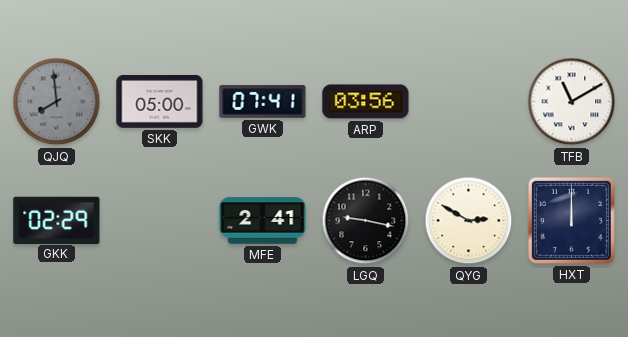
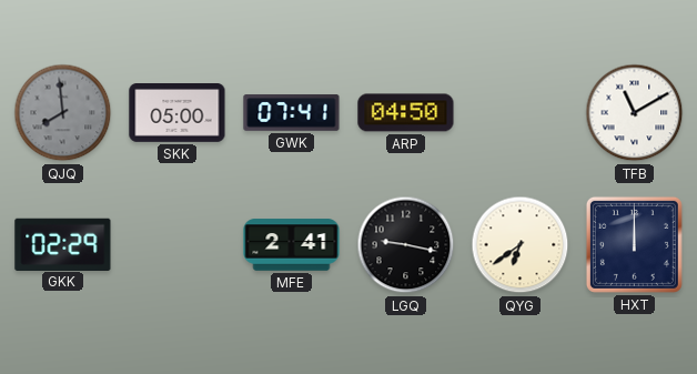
ARP: 03:56 -> 04:50
QYG: 2:50 -> 6:39
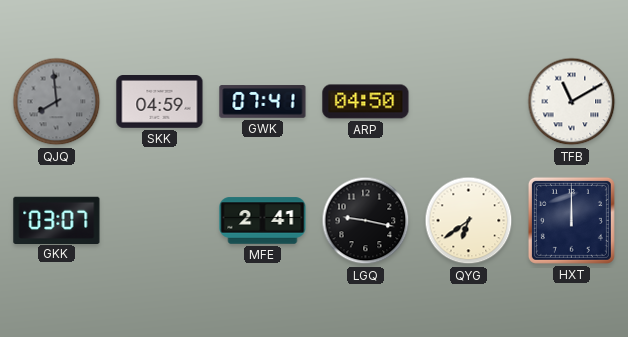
SKK: 05:00 -> 04:59
GKK: 02:29 -> 03:07
